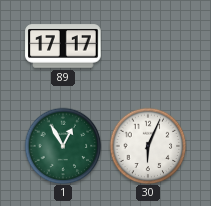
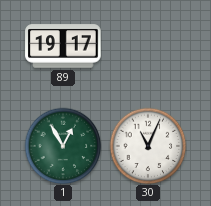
89: 17:17 -> 19:17
30: 6:04 -> 11:04
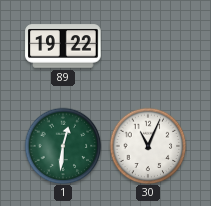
89: 19:17 -> 19:22
1: 12:55 -> 12:31
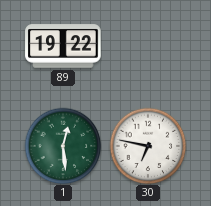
1: 12:31 -> 12:29
30: 11:04 -> 6:47
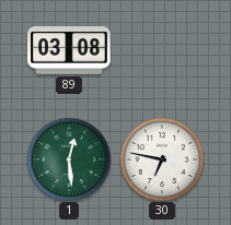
89: 19:22 -> 03:08
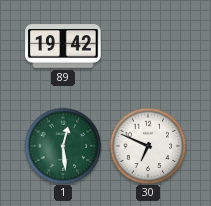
89: 03:08 -> 19:42
30: 6:47 -> 6:49
